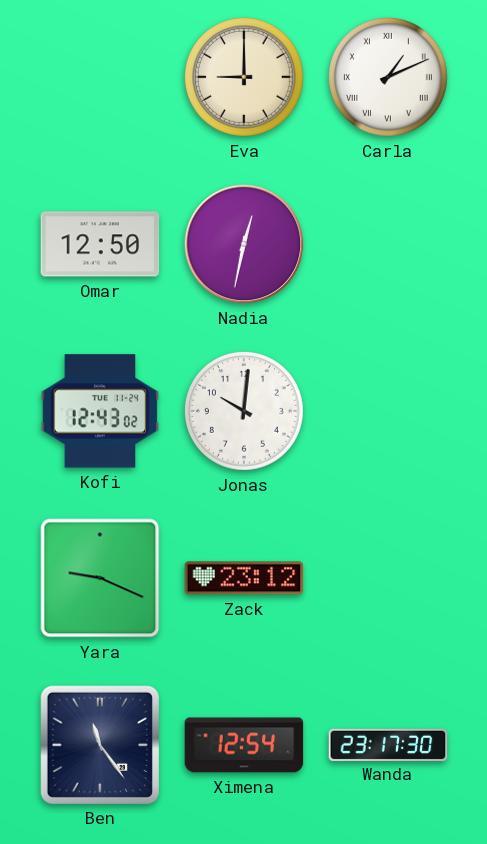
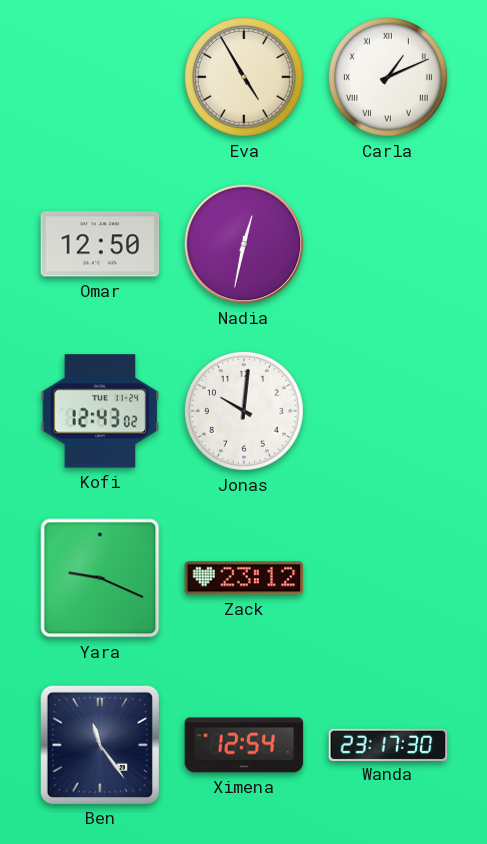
Eva: 9:00 -> 4:55
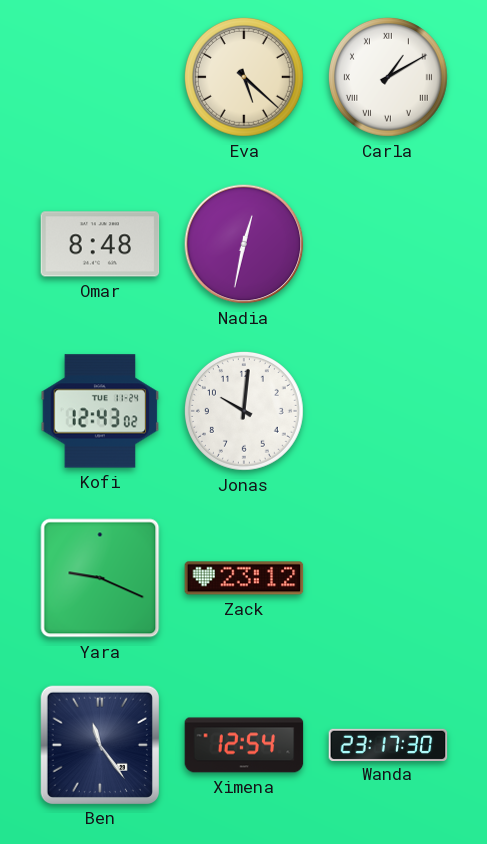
Eva: 4:55 -> 5:22
Carla: 1:11 -> 1:10
Omar: 12:50 -> 8:48
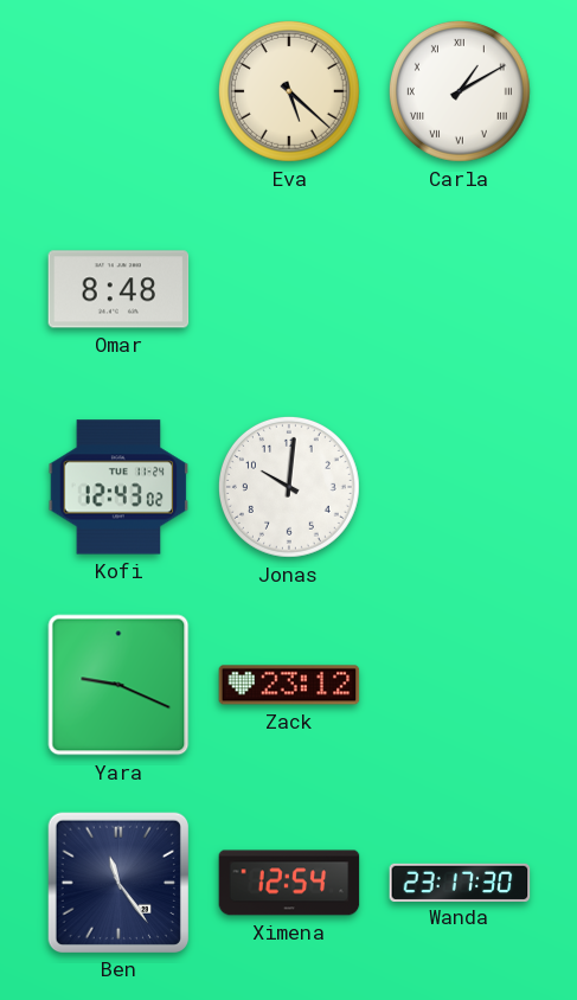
Nadia: 12:32 -> none
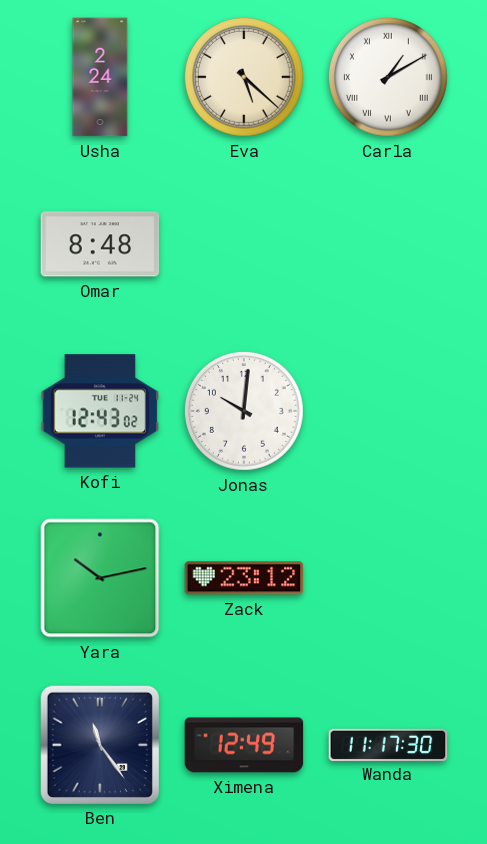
Usha: none -> 2:24
Yara: 9:19 -> 10:13
Ximena: 12:54 -> 12:49
Wanda: 23:17 -> 11:17
